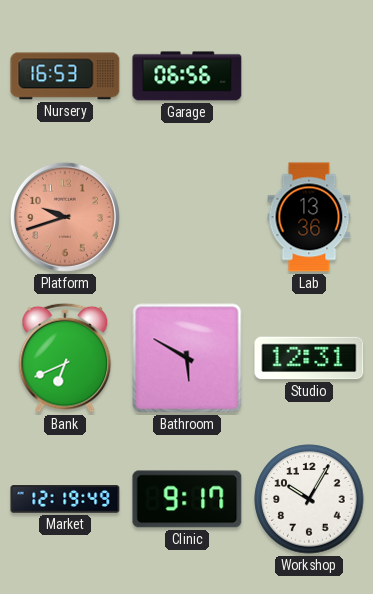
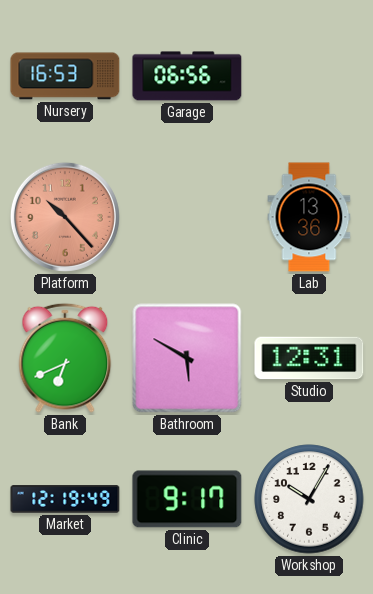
Platform: 9:42 -> 10:23
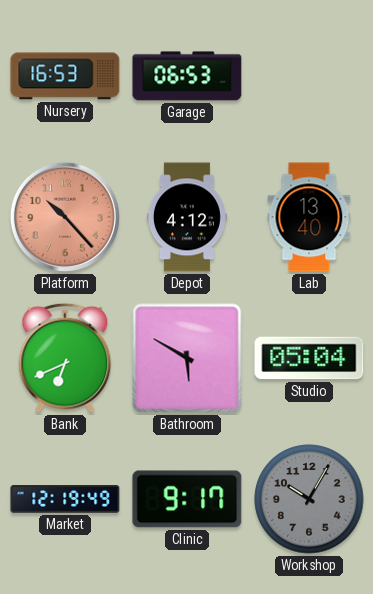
Garage: 06:56 -> 06:53
Depot: none -> 4:12
Lab: 13:36 -> 13:40
Studio: 12:31 -> 05:04
Workshop dial: white -> grey
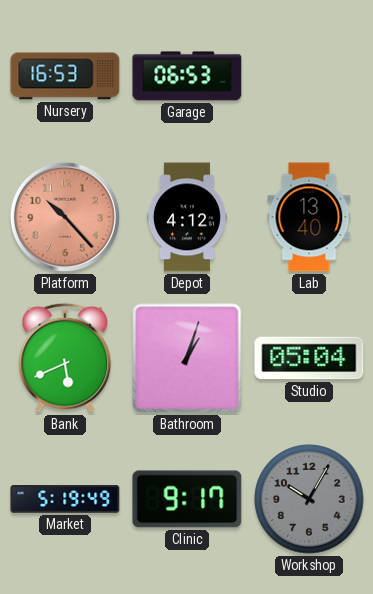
Bank: 6:41 -> 5:41
Bathroom: 5:50 -> 1:03
Market: 12:19 -> 5:19
